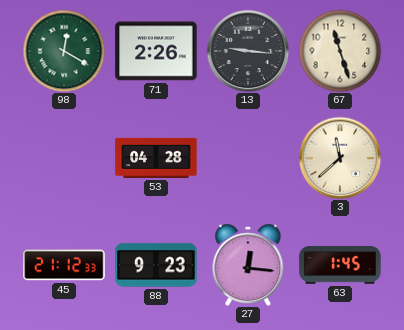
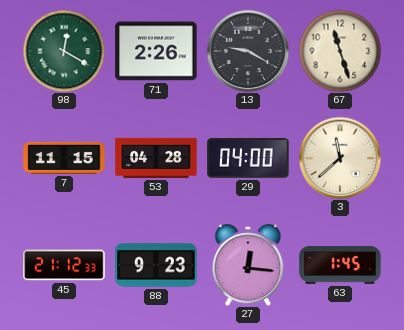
13: 9:16 -> 9:20
7: none -> 11:15
29: none -> 04:00
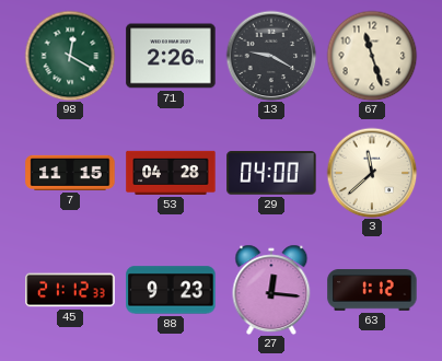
63: 1:45 -> 1:12
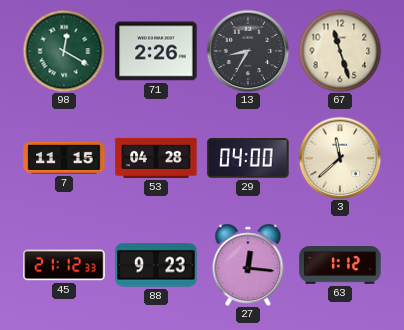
13: 9:20 -> 8:35
